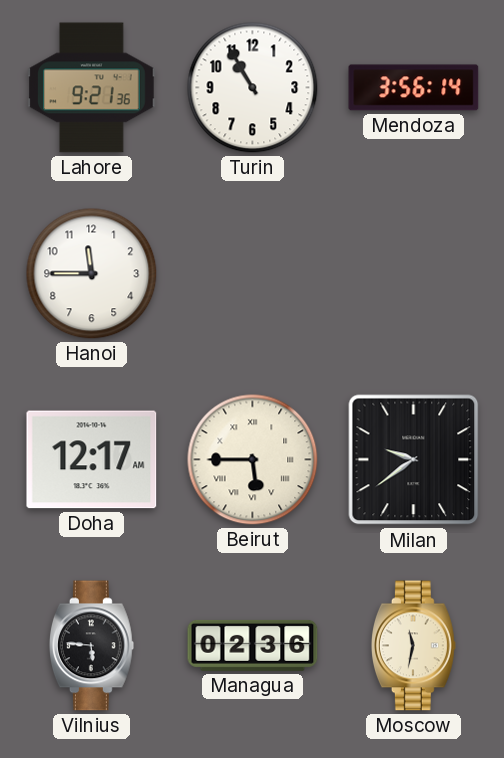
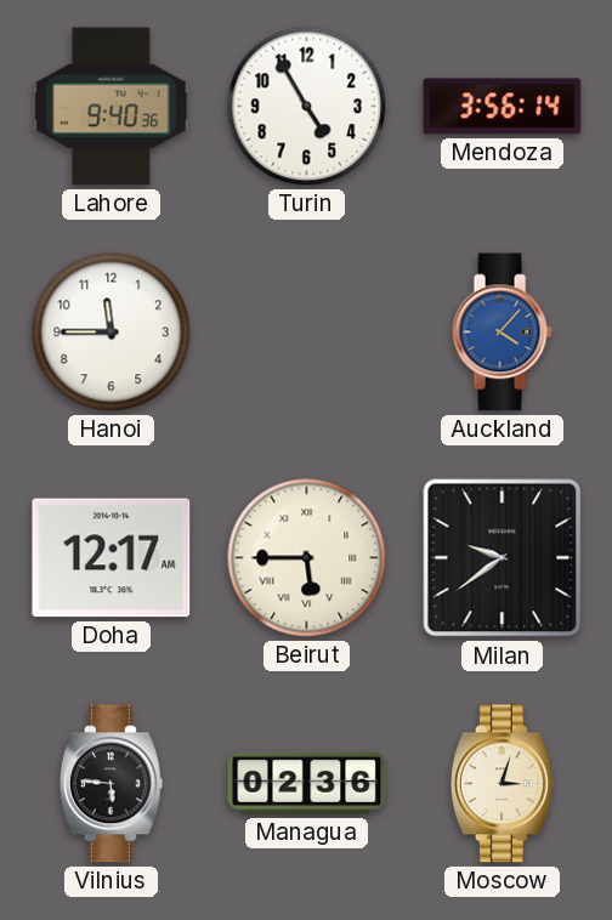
Lahore: 9:21 -> 9:40
Turin: 10:55 -> 4:55
Auckland: none -> 4:07
Moscow: 11:32 -> 3:03
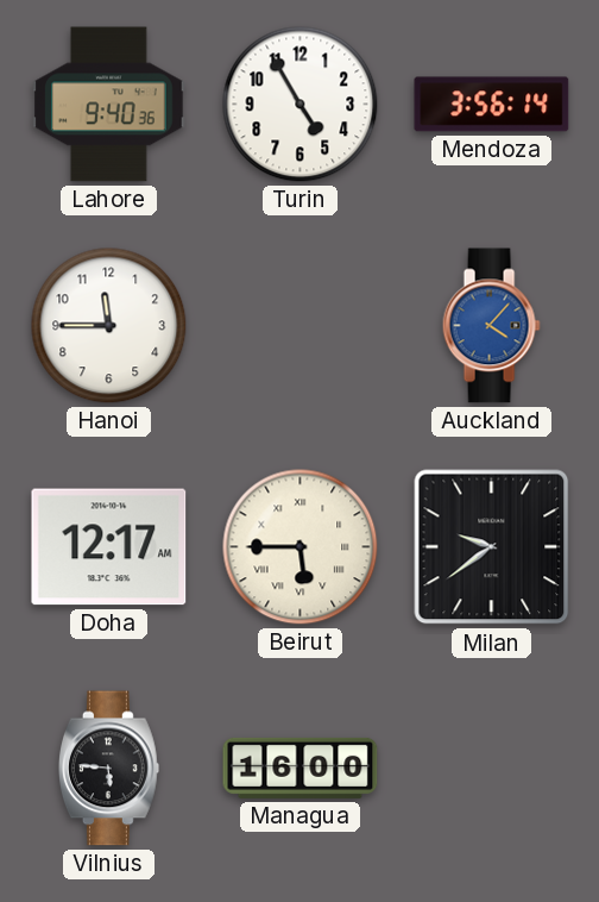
Managua: 02:36 -> 16:00
Moscow: 3:03 -> none
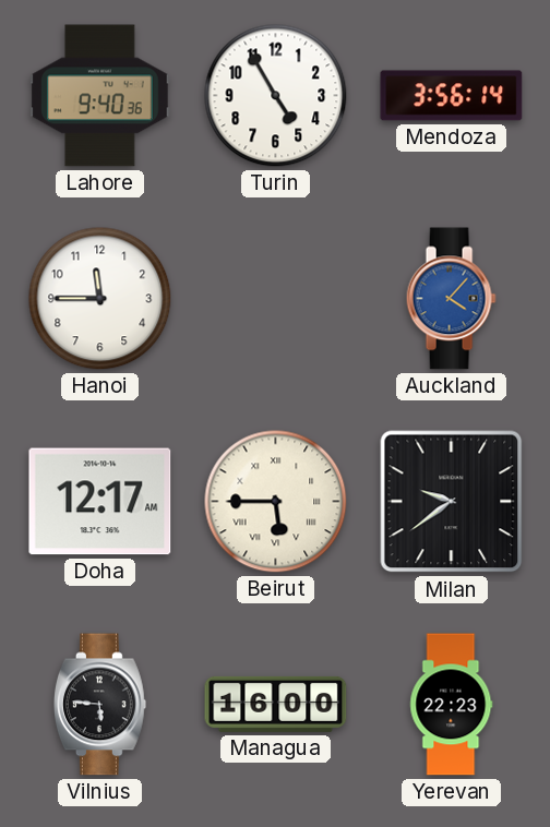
Yerevan: none -> 22:23
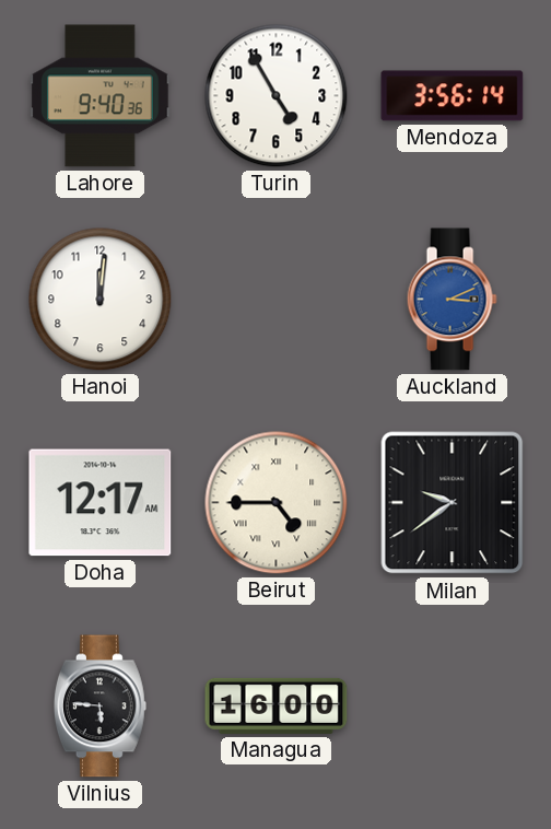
Hanoi: 11:45 -> 12:01
Auckland: 4:07 -> 3:11
Beirut: 5:45 -> 4:45
Yerevan: 22:23 -> none
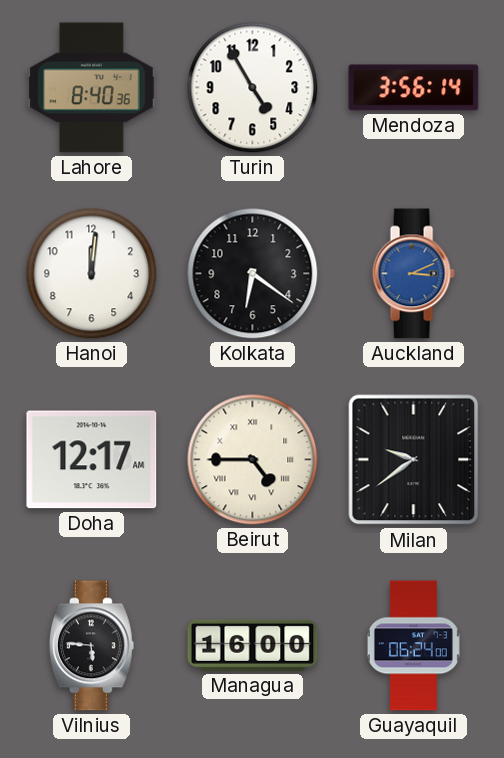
Lahore: 9:40 -> 8:40
Kolkata: none -> 6:21
Guayaquil: none -> 06:24
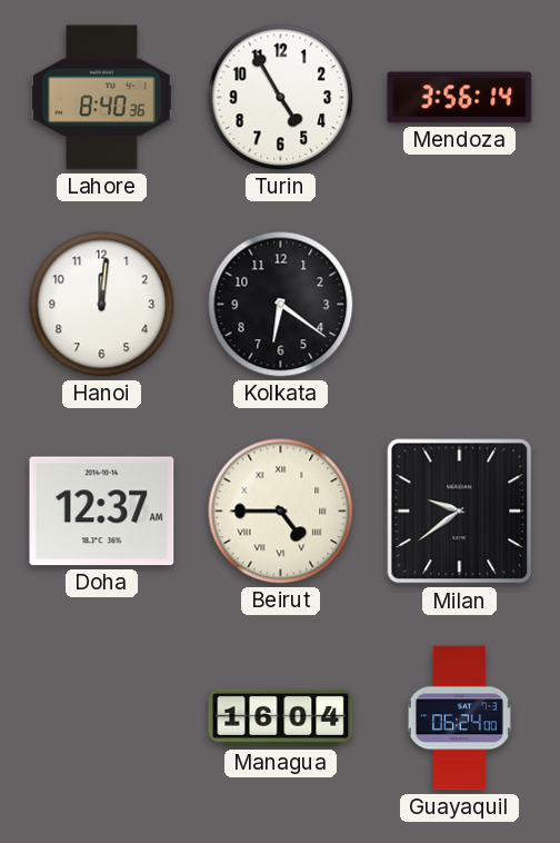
Auckland: 3:11 -> none
Doha: 12:17 -> 12:37
Vilnius: 5:46 -> none
Managua: 16:00 -> 16:04
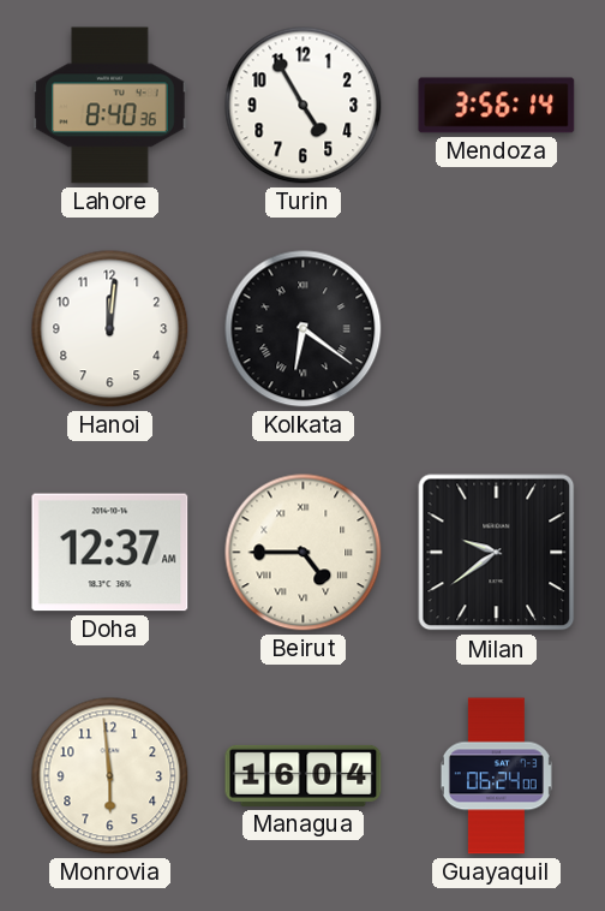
Kolkata numerals: Arabic -> Roman
Monrovia: none -> 5:59
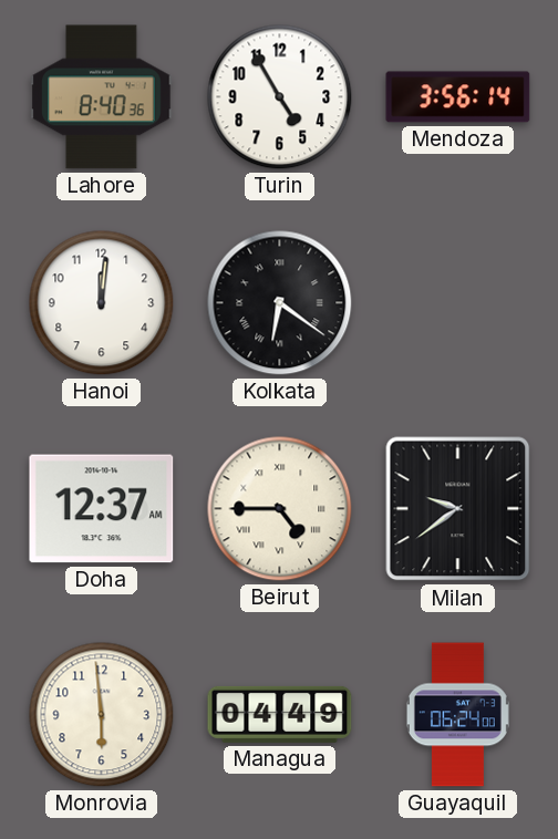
Managua: 16:04 -> 04:49
